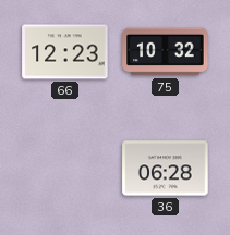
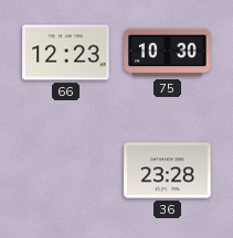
75: 10:32 -> 10:30
36: 06:28 -> 23:28
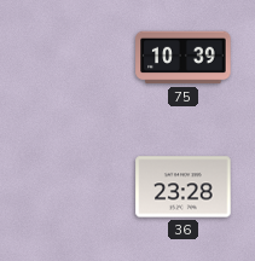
66: 12:23 -> none
75: 10:30 -> 10:39
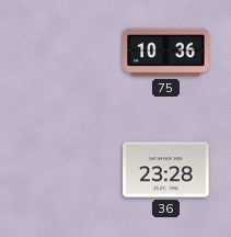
75: 10:39 -> 10:36
